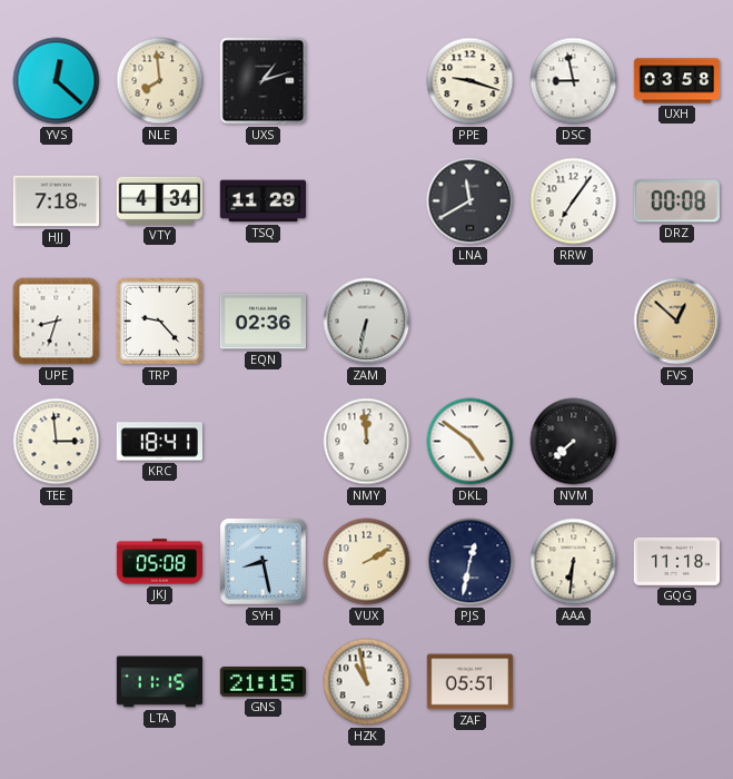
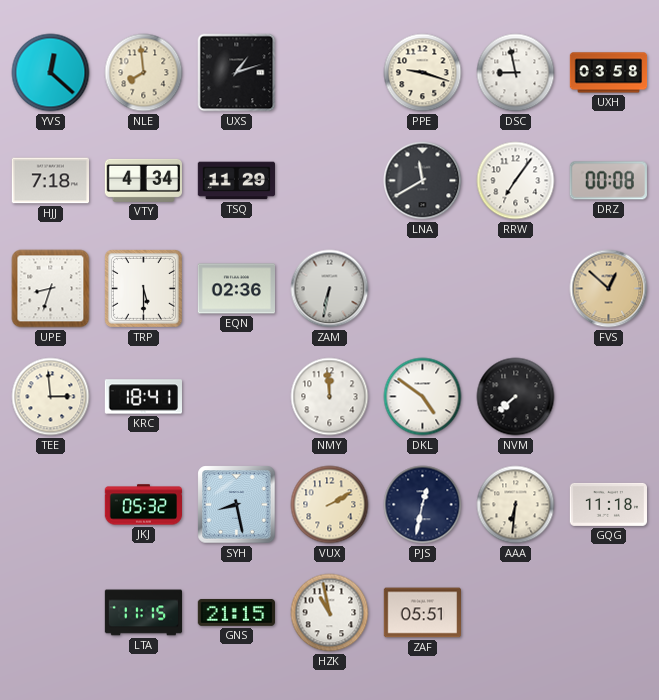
TRP: 9:23 -> 5:30
JKJ: 05:08 -> 05:32
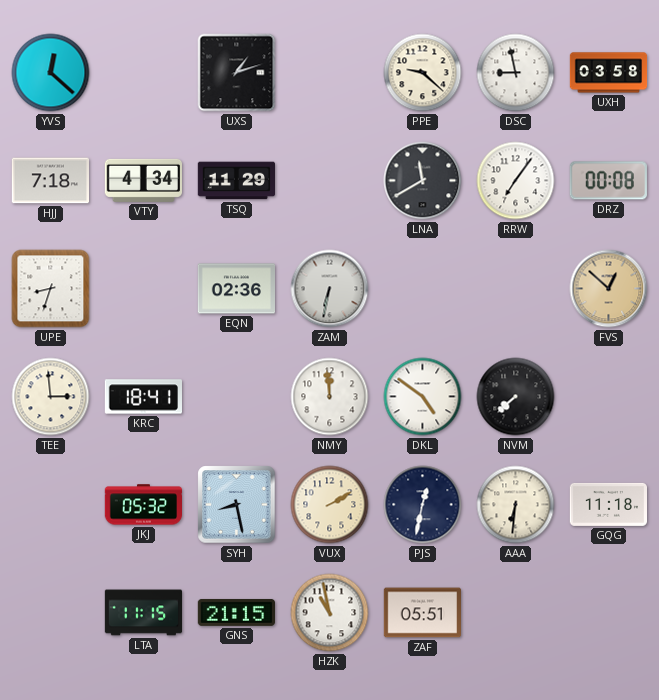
NLE: 7:59 -> none
PPE: 9:18 -> 9:22
TRP: 5:30 -> none
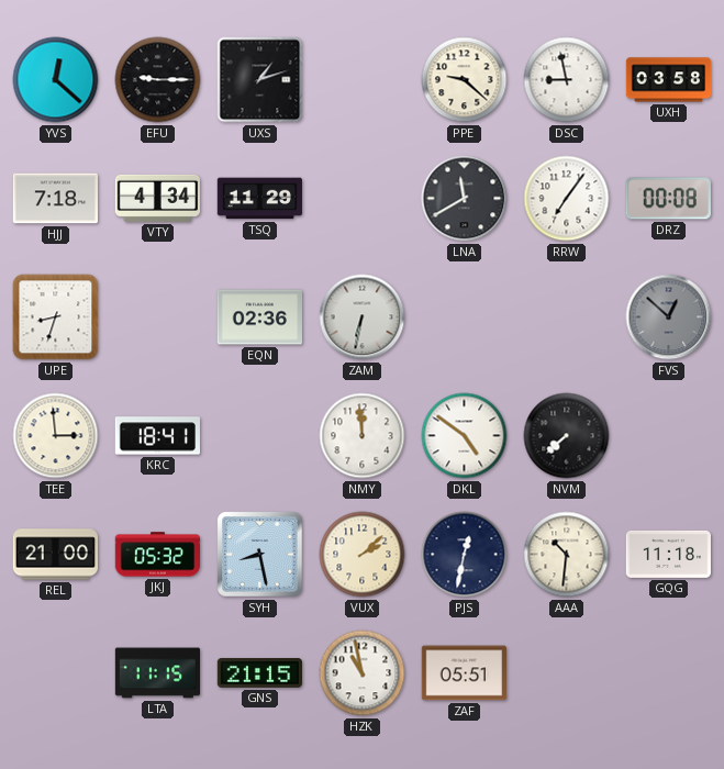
EFU: none -> 9:15
FVS dial: champagne -> grey
REL: none -> 21:00
VUX: 2:10 -> 2:08
AAA: 6:31 -> 10:31
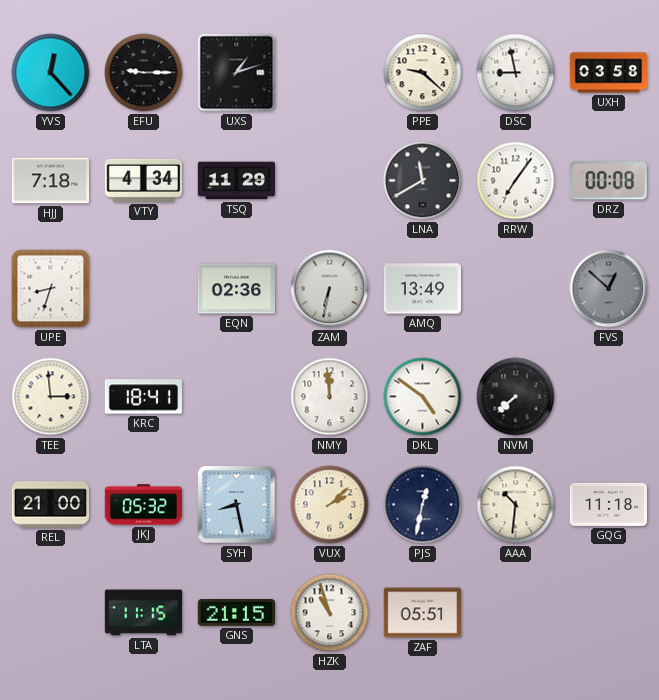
YVS: 12:22 -> 12:23
AMQ: none -> 13:49
HZK: 10:58 -> 10:57
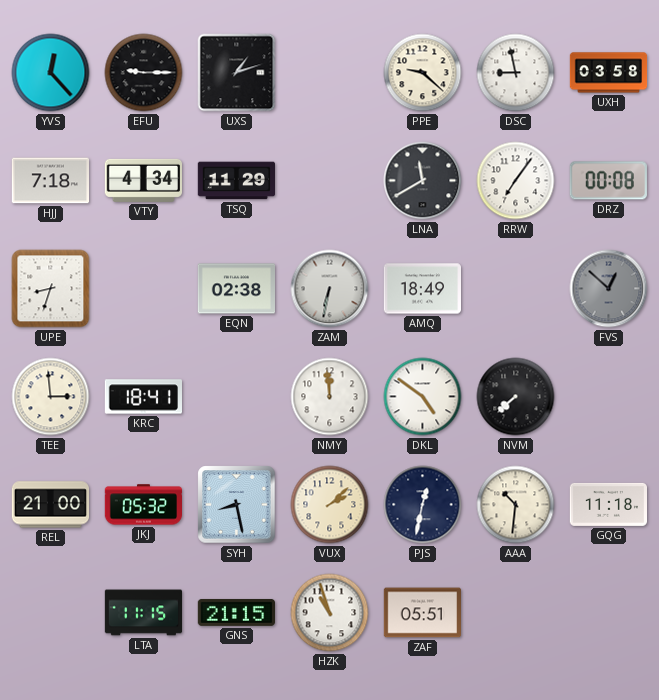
EQN: 02:36 -> 02:38
AMQ: 13:49 -> 18:49
